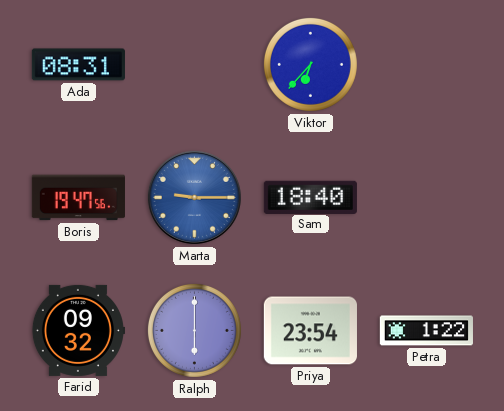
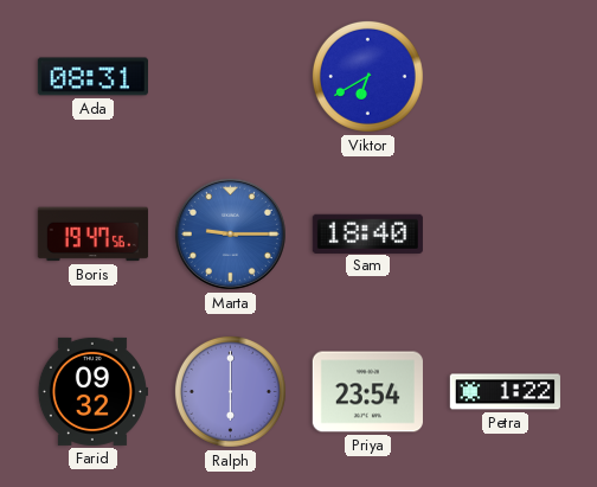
Viktor: 6:37 -> 6:40
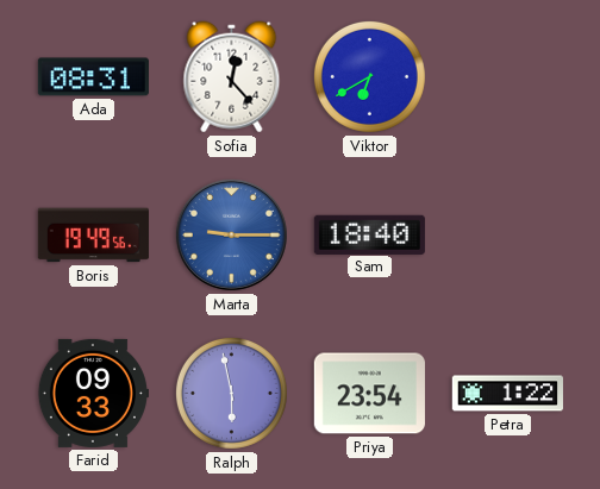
Sofia: none -> 12:23
Boris: 19:47 -> 19:49
Farid: 09:32 -> 09:33
Ralph: 6:00 -> 5:58
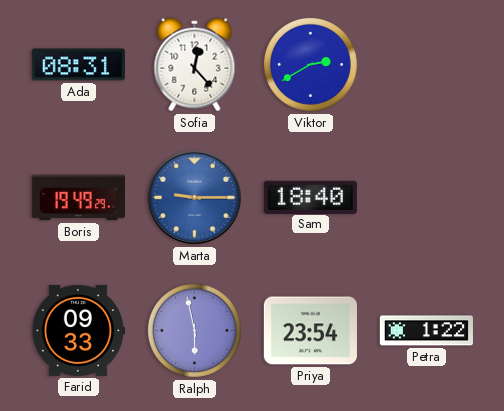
Viktor: 6:40 -> 2:40
Boris: 19:49:56 -> 19:49:29
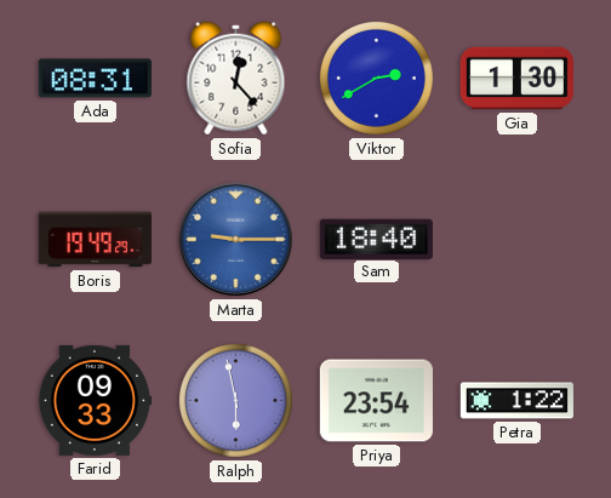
Gia: none -> 1:30
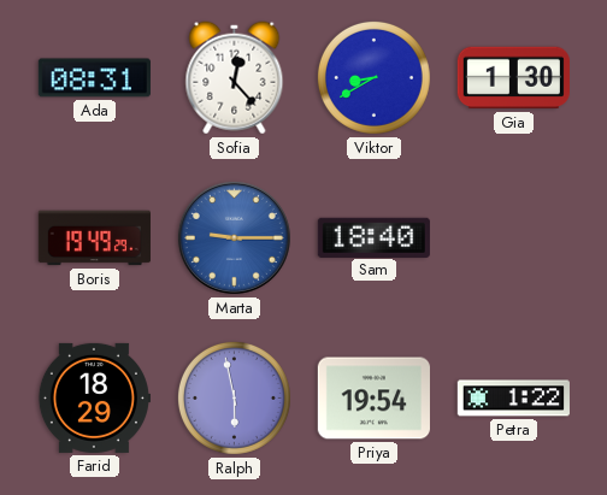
Viktor: 2:40 -> 8:40
Farid: 09:33 -> 18:29
Priya: 23:54 -> 19:54
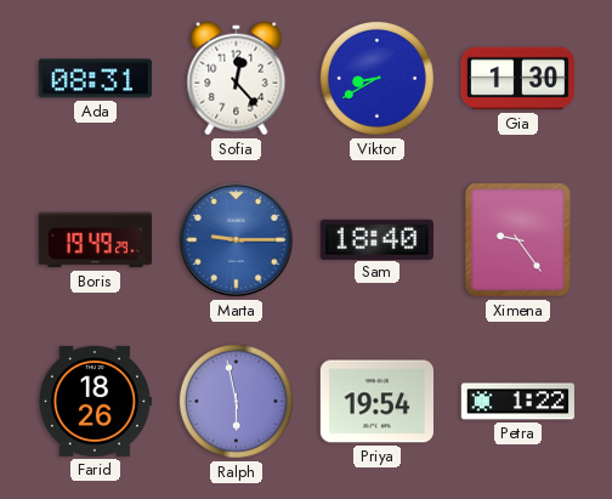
Ximena: none -> 9:24
Farid: 18:29 -> 18:26
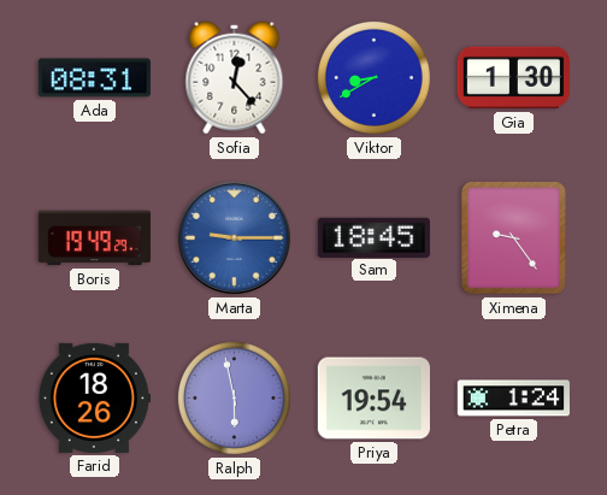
Sam: 18:40 -> 18:45
Petra: 1:22 -> 1:24
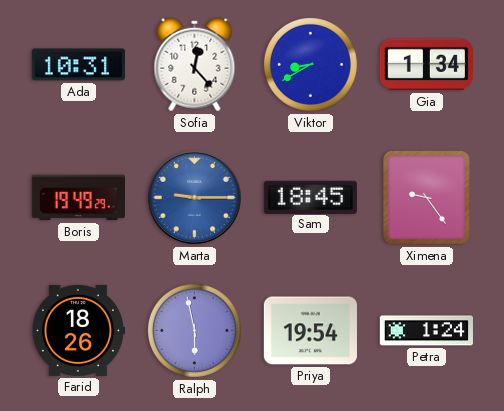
Ada: 08:31 -> 10:31
Gia: 1:30 -> 1:34
